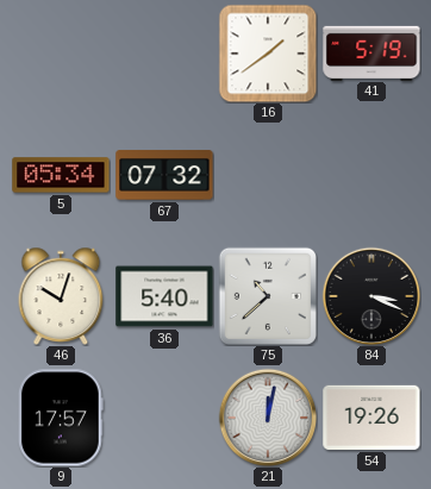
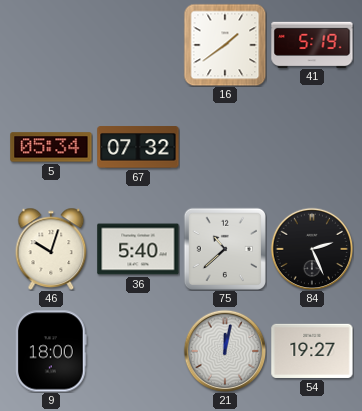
84: 3:19 -> 2:26
9: 17:57 -> 18:00
54: 19:26 -> 19:27
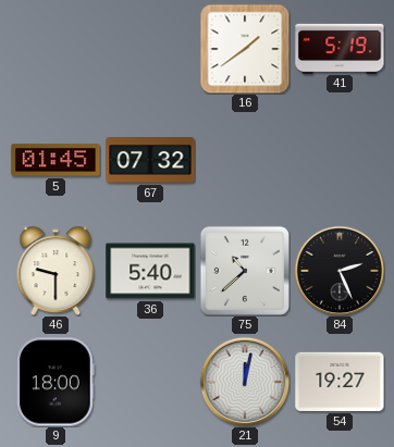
5: 05:34 -> 01:45
46: 10:03 -> 9:30
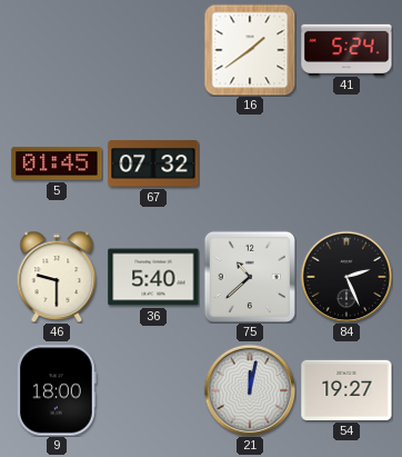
41: 5:19 -> 5:24
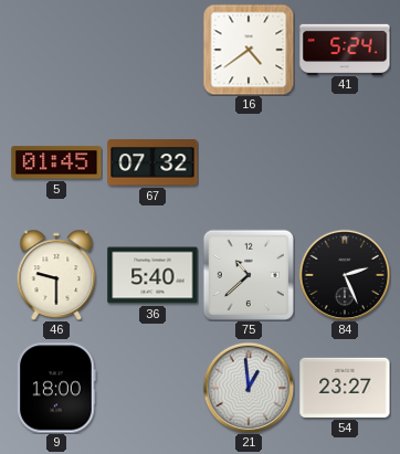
16: 1:39 -> 4:39
21: 12:02 -> 12:59
54: 19:27 -> 23:27
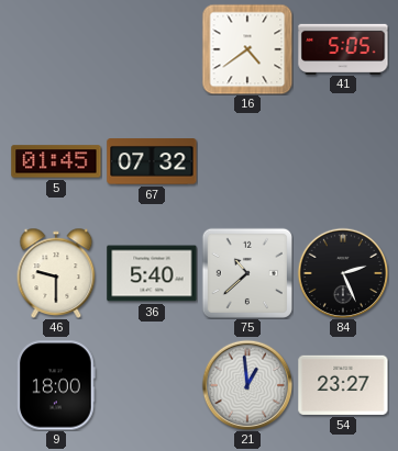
41: 5:24 -> 5:05
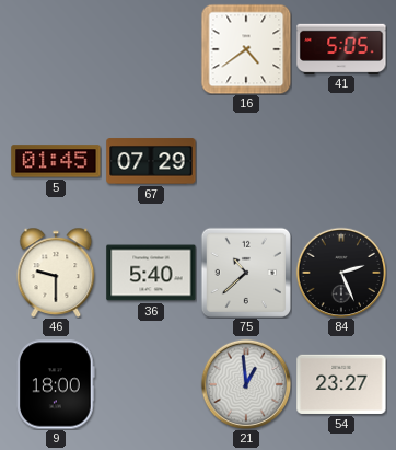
67: 07:32 -> 07:29
